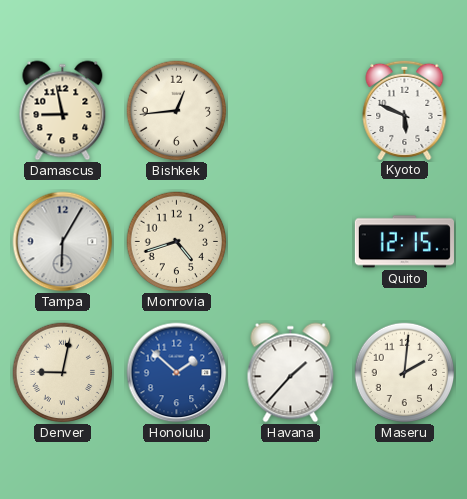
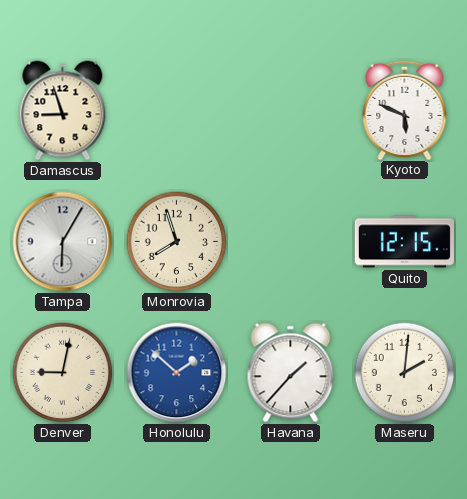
Damascus: 8:58 -> 8:57
Bishkek: 12:44 -> none
Monrovia: 4:42 -> 7:57
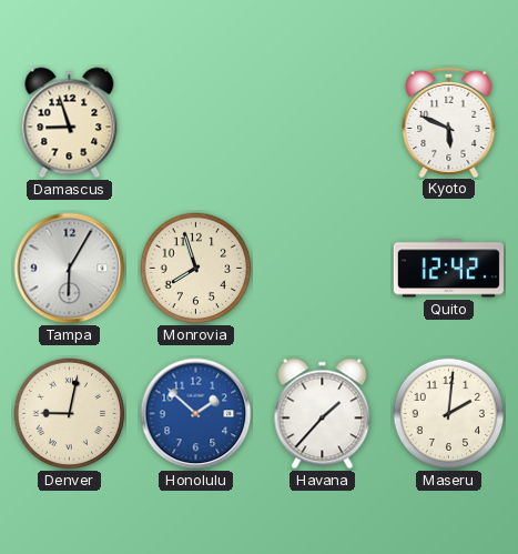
Quito: 12:15 -> 12:42
